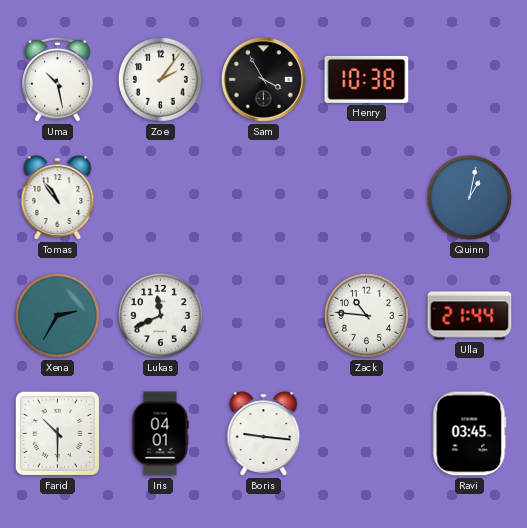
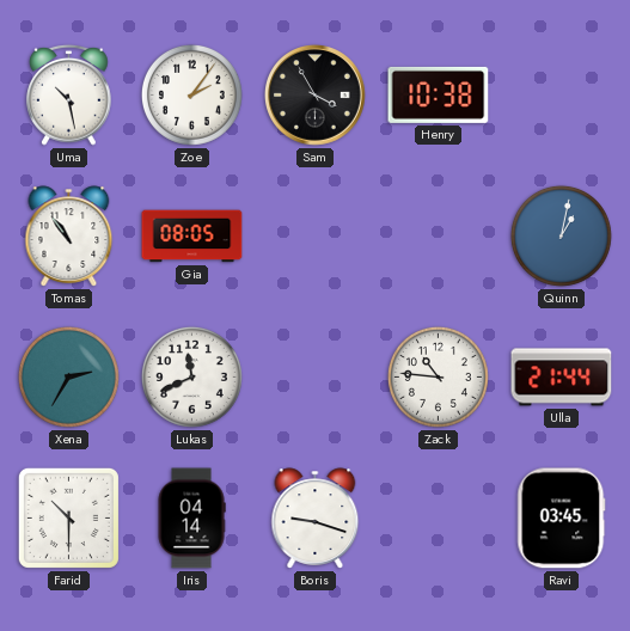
Gia: none -> 08:05
Iris: 04:01 -> 04:14
Boris: 9:16 -> 9:18
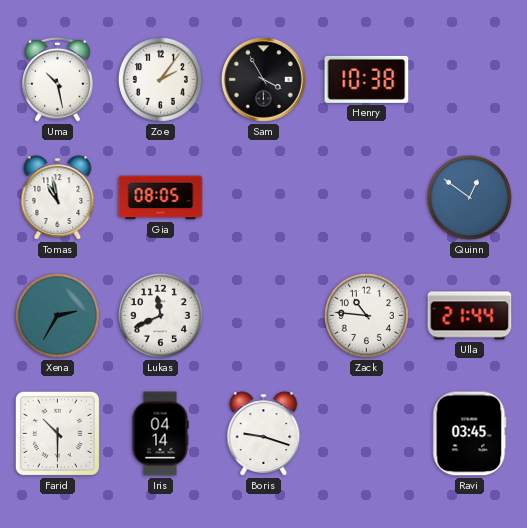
Tomas: 10:54 -> 10:58
Quinn: 1:02 -> 12:51
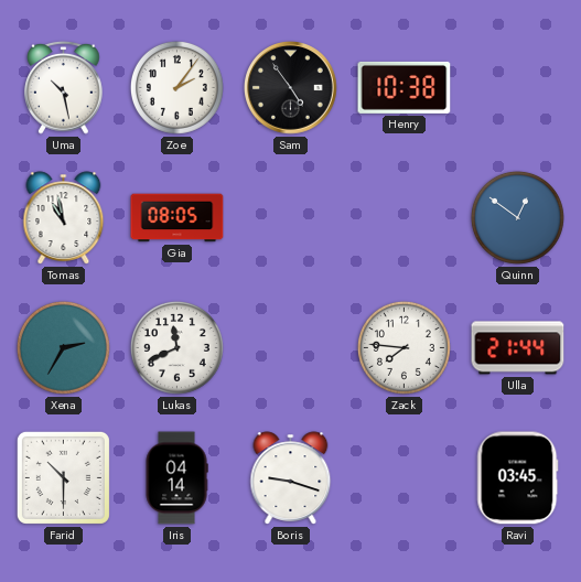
Sam: 3:55 -> 4:54
Zack: 10:46 -> 7:46
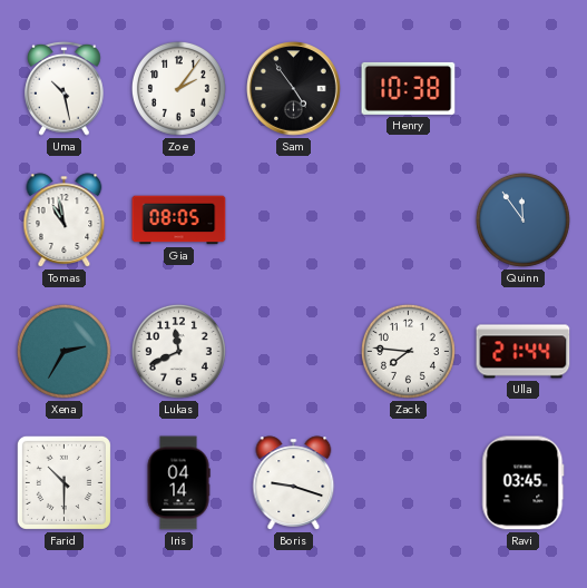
Quinn: 12:51 -> 11:54
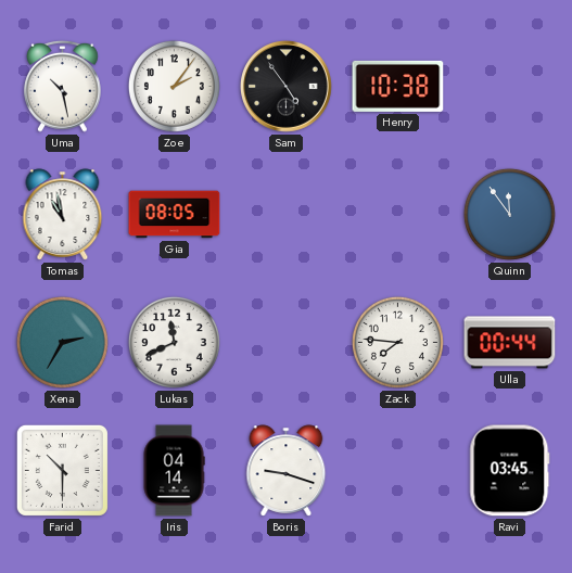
Ulla: 21:44 -> 00:44
